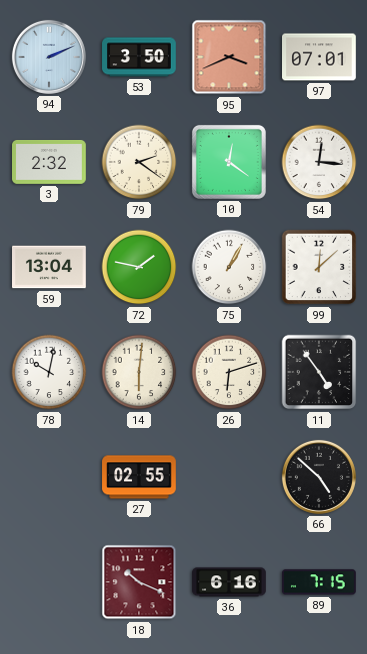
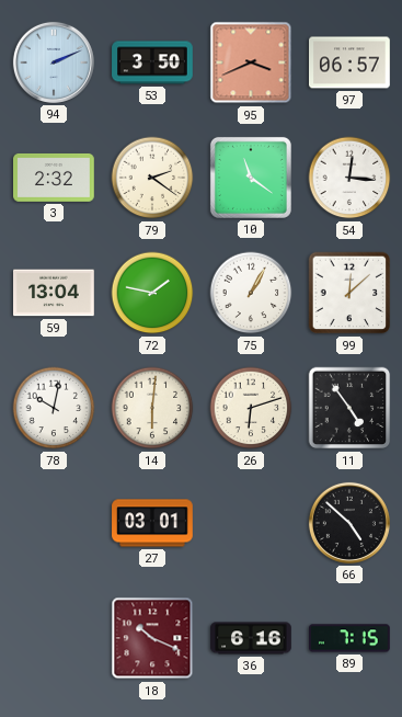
97: 07:01 -> 06:57
10: 12:21 -> 11:21
27: 02:55 -> 03:01
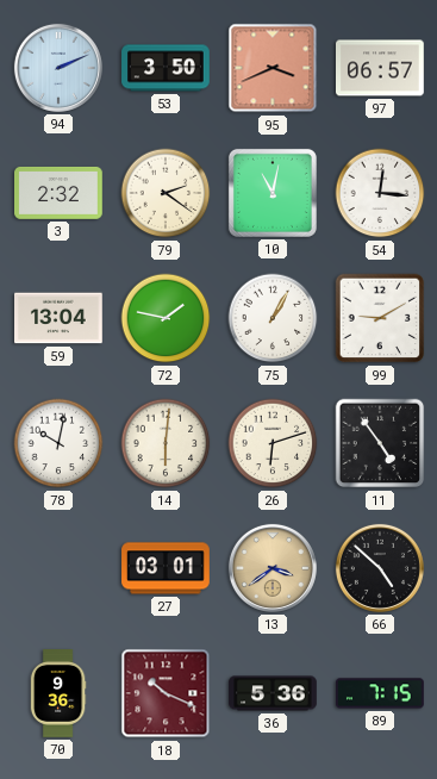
10: 11:21 -> 11:02
99: 12:08 -> 9:10
13: none -> 3:39
70: none -> 9:36
36: 6:16 -> 5:36
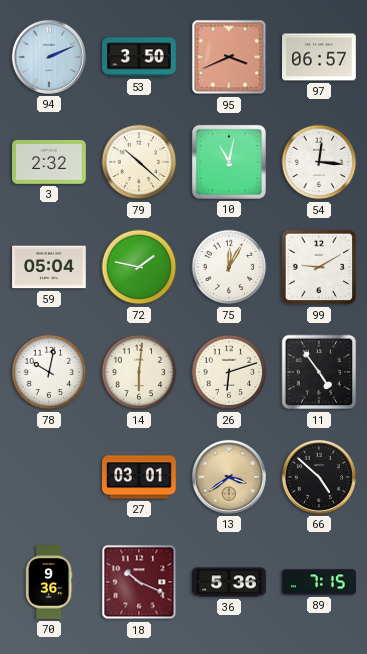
79: 2:21 -> 10:22
59: 13:04 -> 05:04
75: 1:05 -> 12:05
